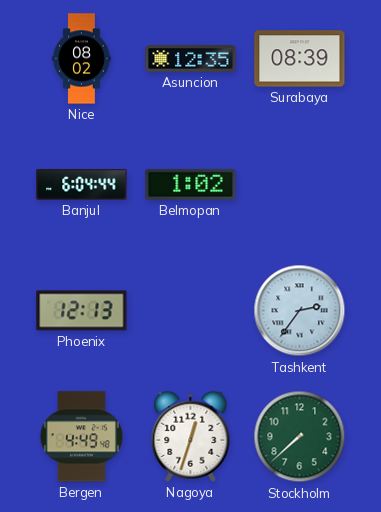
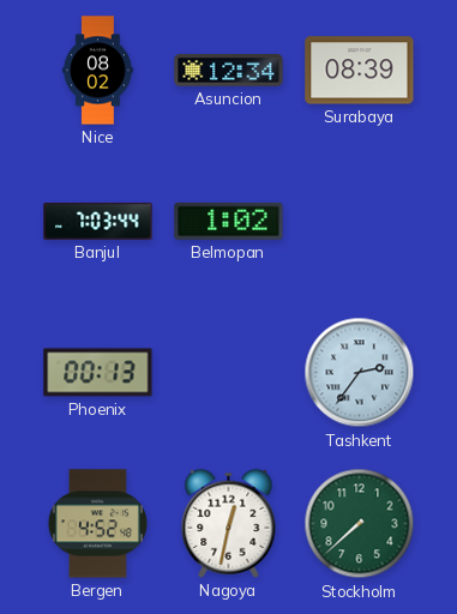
Asuncion: 12:35 -> 12:34
Banjul: 6:04 -> 7:03
Phoenix: 12:13 -> 00:13
Bergen: 4:49 -> 4:52
Nagoya: 12:33 -> 12:32
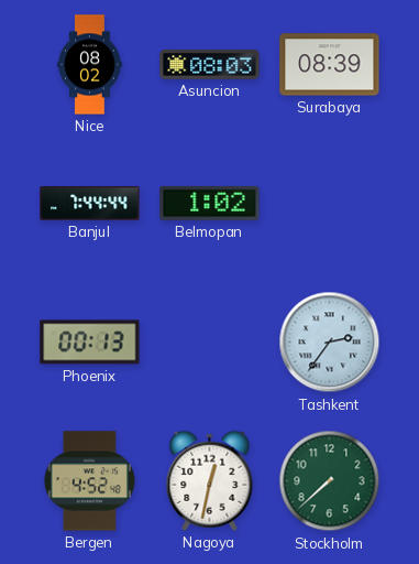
Asuncion: 12:34 -> 08:03
Banjul: 7:03 -> 7:44
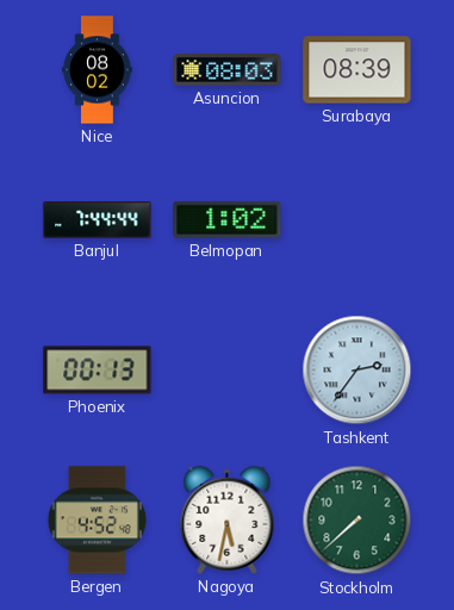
Nagoya: 12:32 -> 5:32
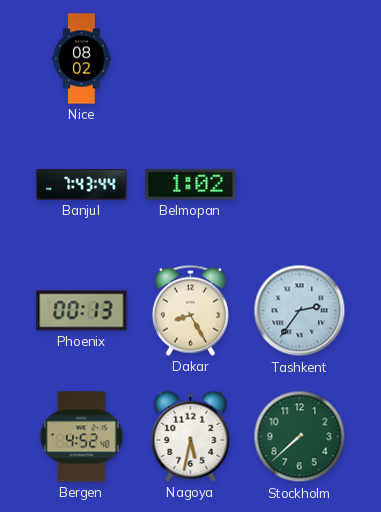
Asuncion: 08:03 -> none
Surabaya: 08:39 -> none
Banjul: 7:44 -> 7:43
Dakar: none -> 8:25
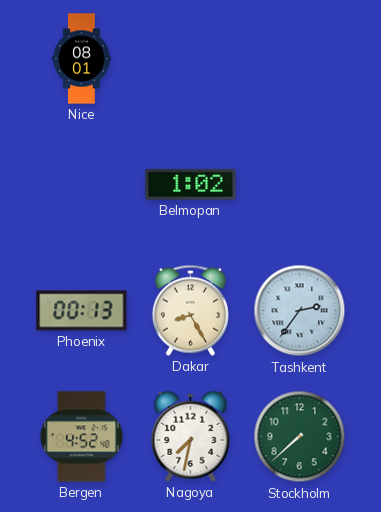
Nice: 08:02 -> 08:01
Banjul: 7:43 -> none
Nagoya: 5:32 -> 7:32
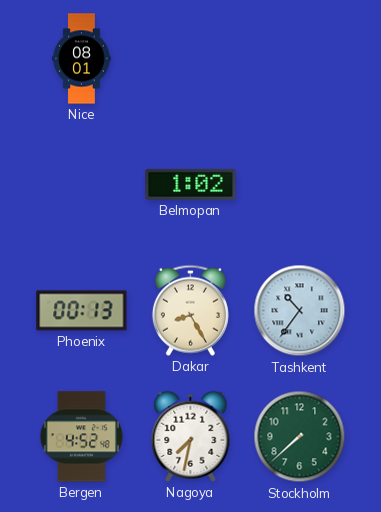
Tashkent: 2:36 -> 10:36
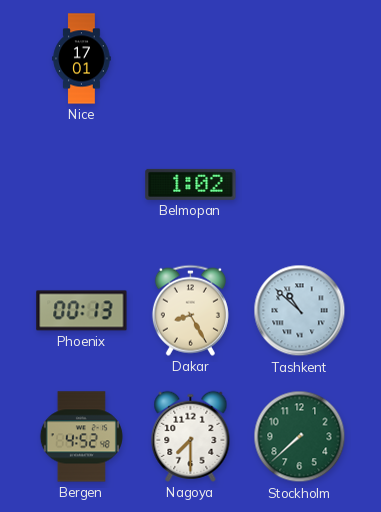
Nice: 08:01 -> 17:01
Tashkent: 10:36 -> 10:52
Nagoya: 7:32 -> 7:30
